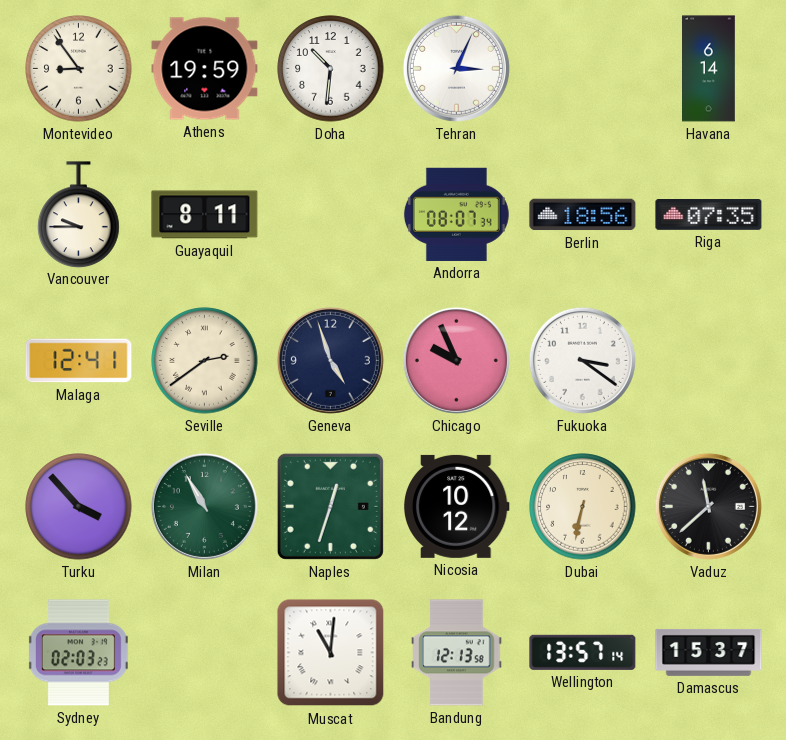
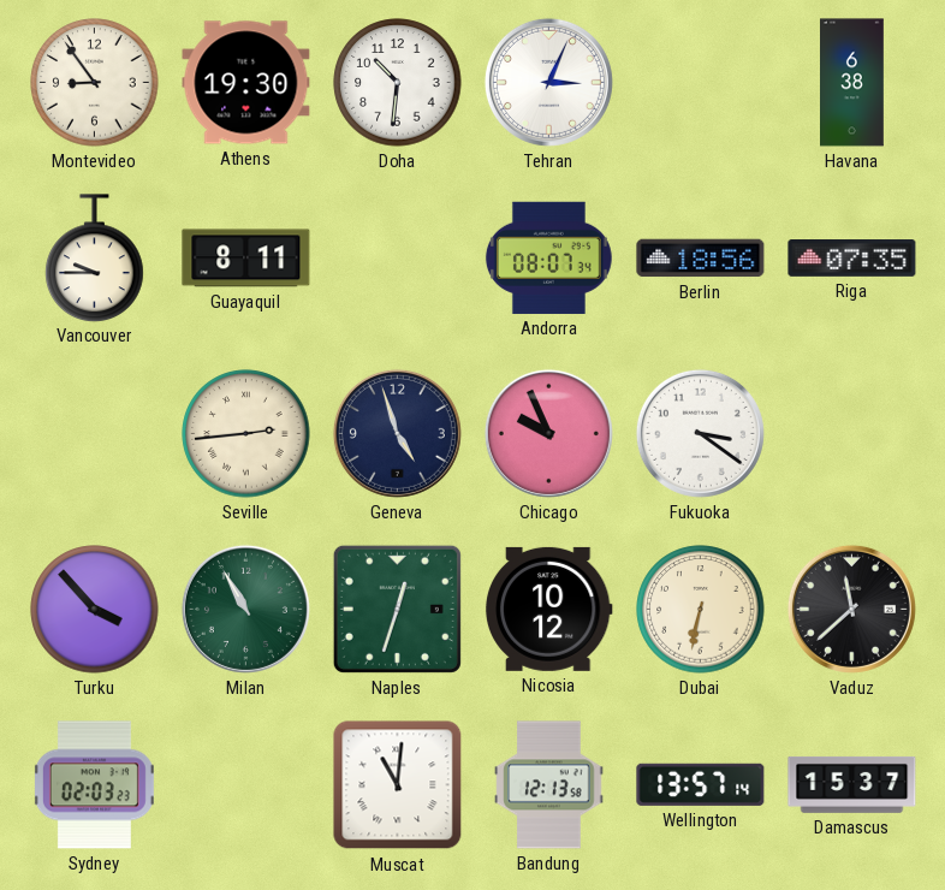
Athens: 19:59 -> 19:30
Havana: 6:14 -> 6:38
Malaga: 12:41 -> none
Seville: 2:39 -> 2:44
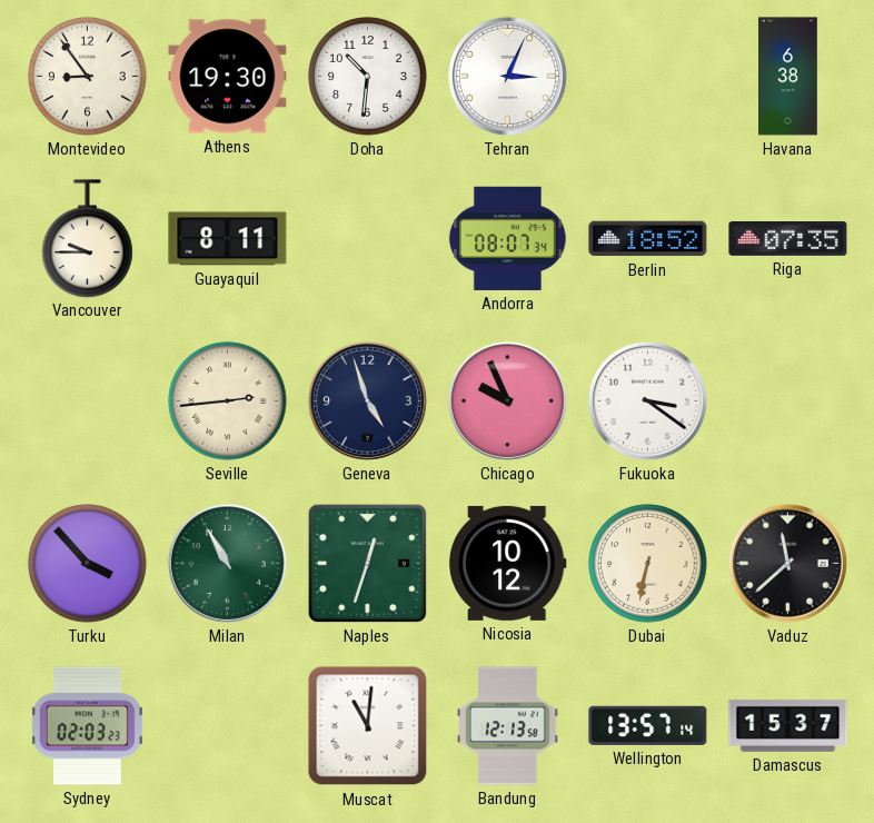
Berlin: 18:56 -> 18:52
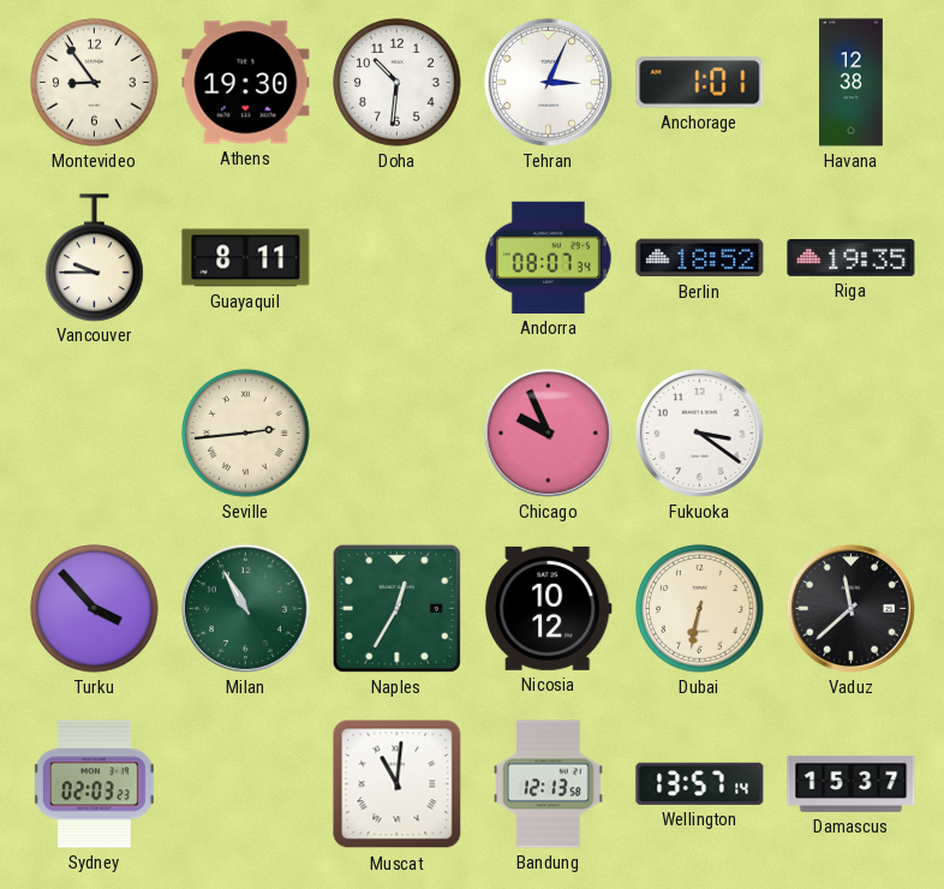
Anchorage: none -> 1:01
Havana: 6:38 -> 12:38
Riga: 07:35 -> 19:35
Geneva: 4:57 -> none
Naples: 12:33 -> 12:35
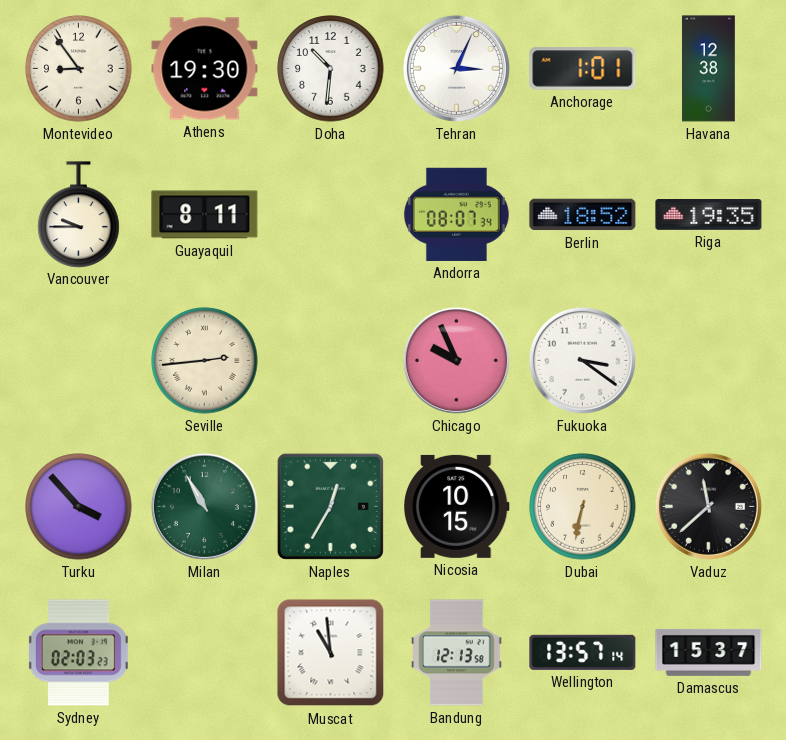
Nicosia: 10:12 -> 10:15
Muscat: 11:01 -> 10:59
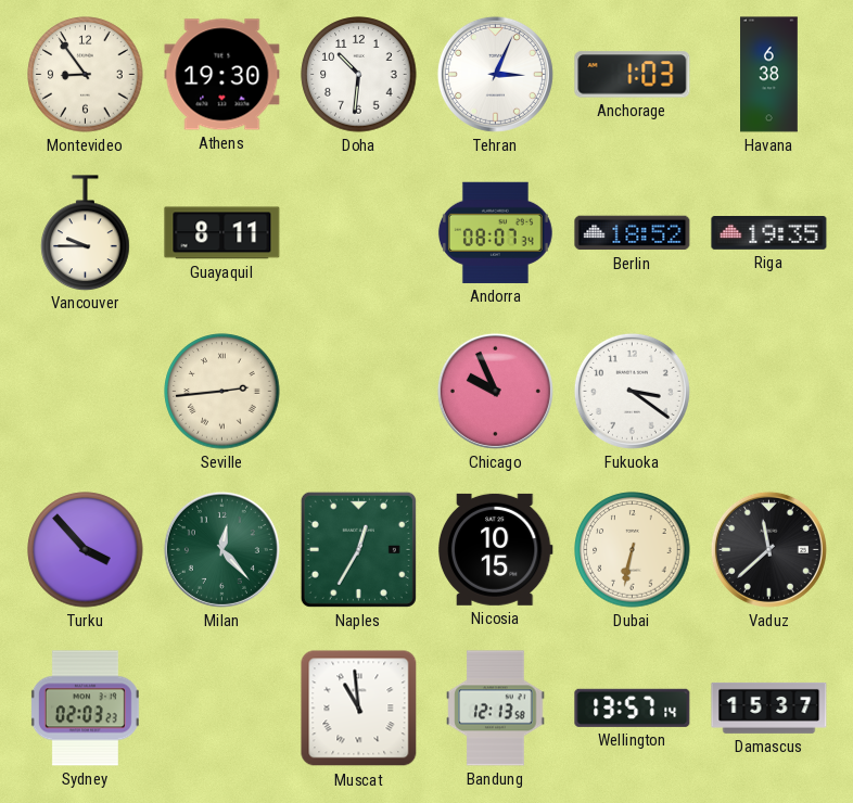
Anchorage: 1:01 -> 1:03
Havana: 12:38 -> 6:38
Milan: 10:55 -> 12:23
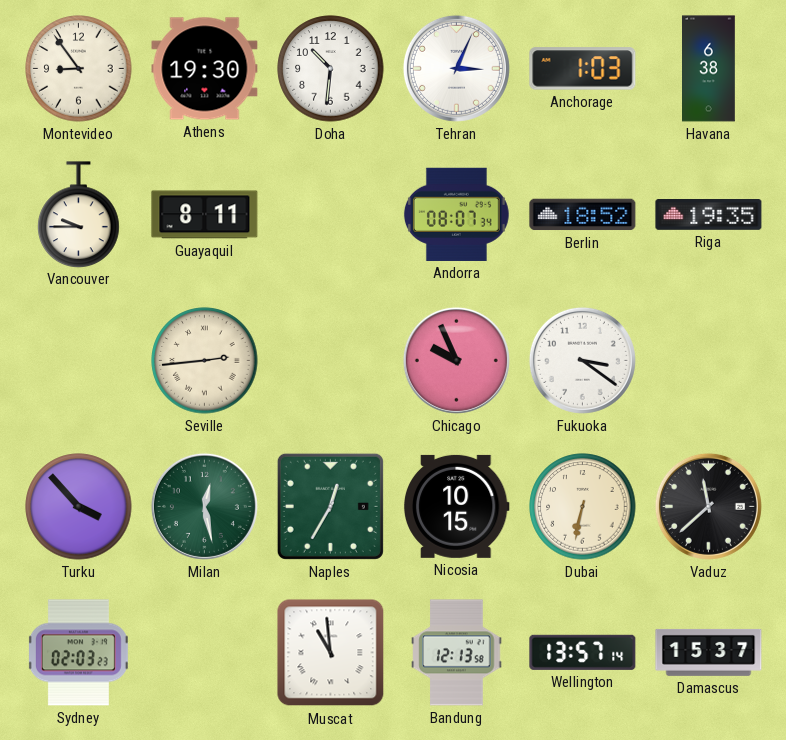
Milan: 12:23 -> 12:28
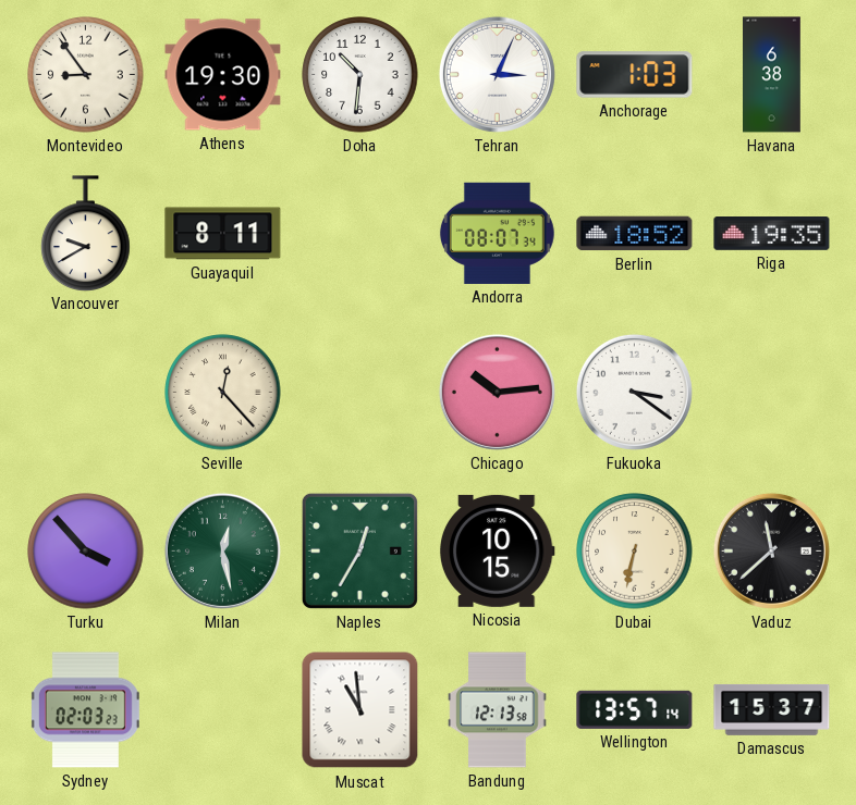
Vancouver: 9:45 -> 9:40
Seville: 2:44 -> 12:23
Chicago: 9:56 -> 10:14
